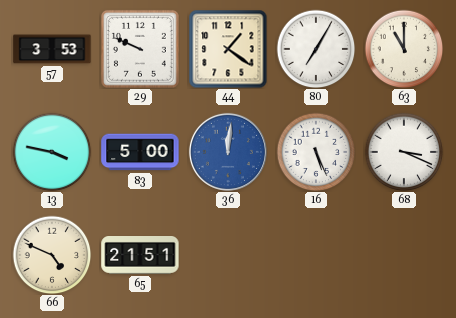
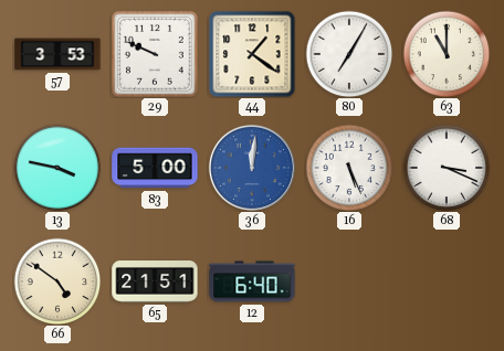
66: 4:49 -> 4:51
12: none -> 6:40
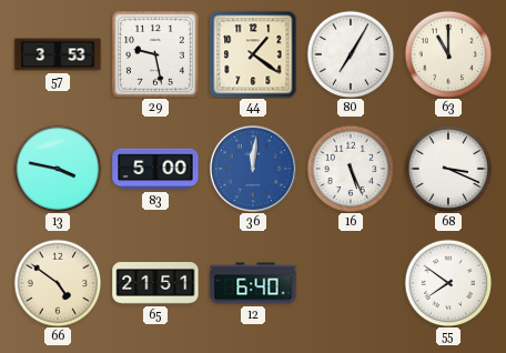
29: 9:49 -> 9:28
55: none -> 7:51
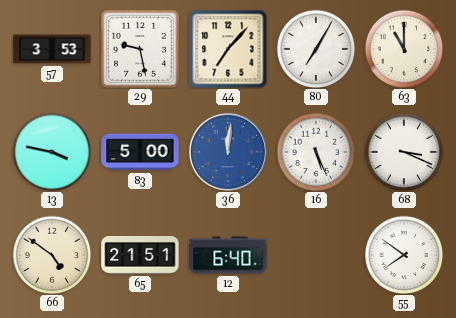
44: 1:21 -> 7:07
